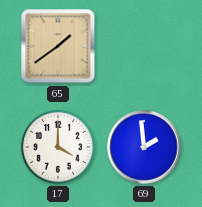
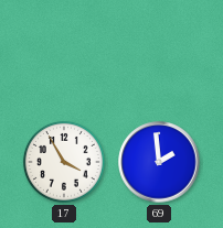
65: 1:39 -> none
17: 4:00 -> 3:55
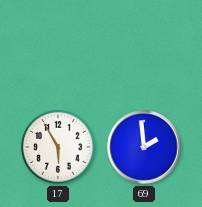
17: 3:55 -> 5:55
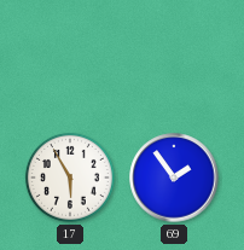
69: 1:59 -> 1:54
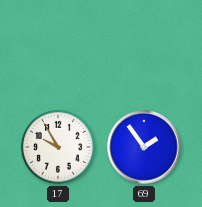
17: 5:55 -> 9:55
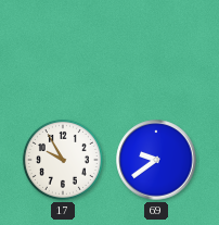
69: 1:54 -> 9:39
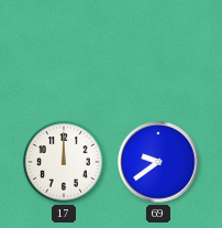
17: 9:55 -> 12:00
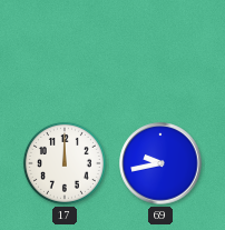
69: 9:39 -> 9:43
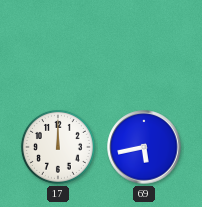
69: 9:43 -> 5:43
